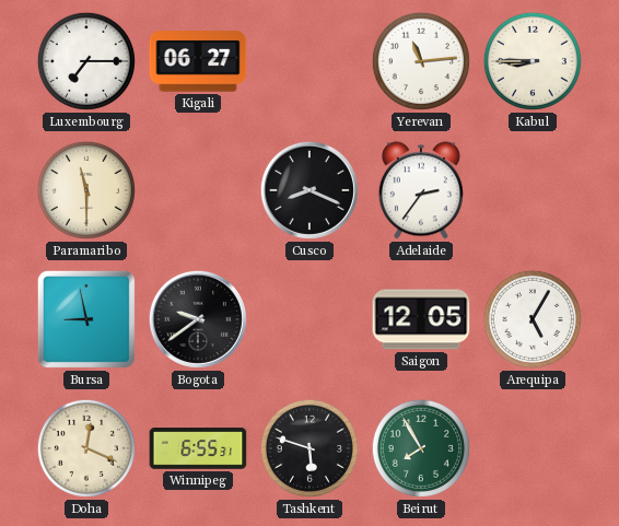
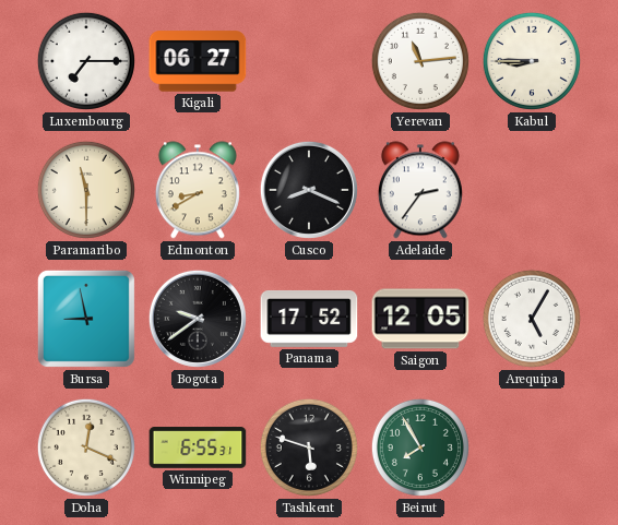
Edmonton: none -> 8:40
Panama: none -> 17:52
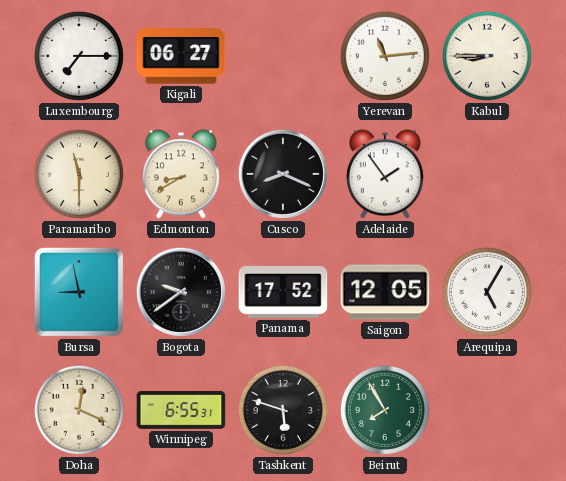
Adelaide: 2:36 -> 1:54
